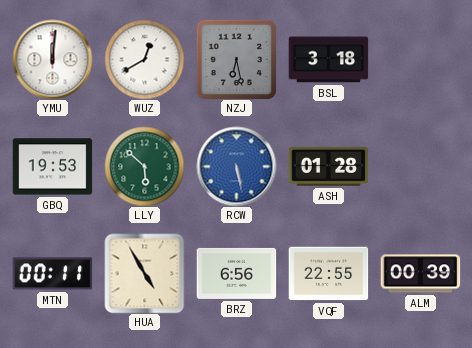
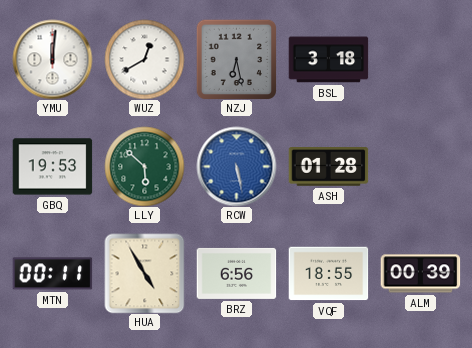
VQF: 22:55 -> 18:55
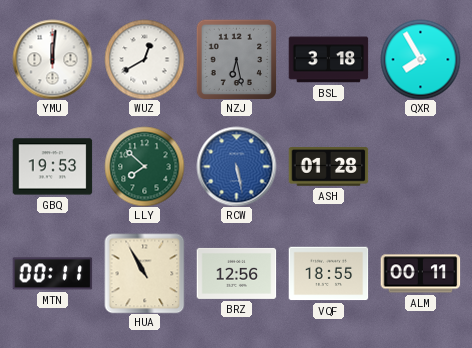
QXR: none -> 7:55
LLY: 5:52 -> 7:52
HUA: 4:55 -> 10:55
BRZ: 6:56 -> 12:56
ALM: 00:39 -> 00:11
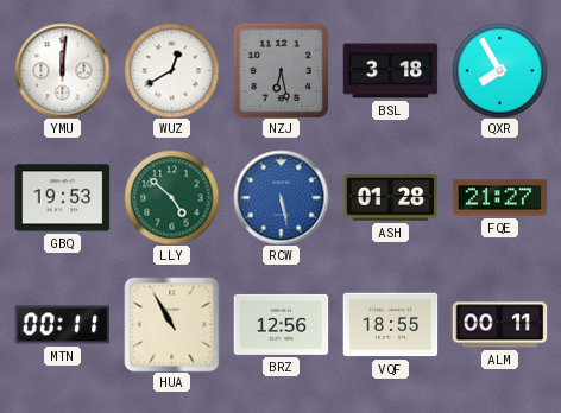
LLY: 7:52 -> 4:52
FQE: none -> 21:27
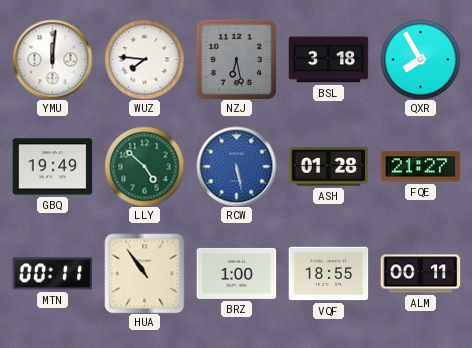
WUZ: 12:40 -> 7:46
GBQ: 19:53 -> 19:49
HUA: 10:55 -> 10:54
BRZ: 12:56 -> 1:00
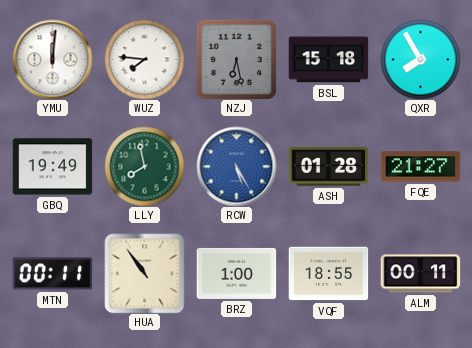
BSL: 3:18 -> 15:18
LLY: 4:52 -> 7:58
RCW: 5:28 -> 5:25
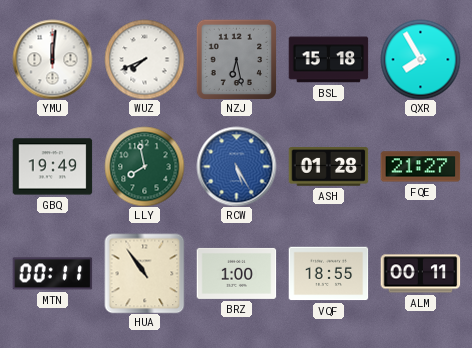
WUZ: 7:46 -> 7:41
